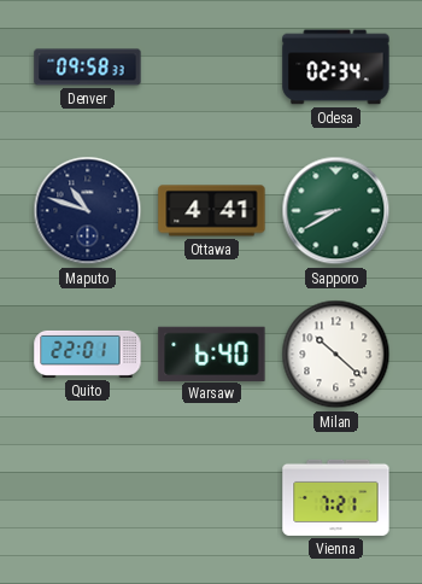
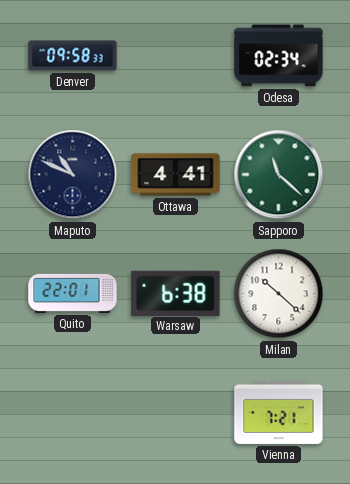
Maputo: 10:48 -> 10:49
Sapporo: 8:40 -> 11:22
Warsaw: 6:40 -> 6:38
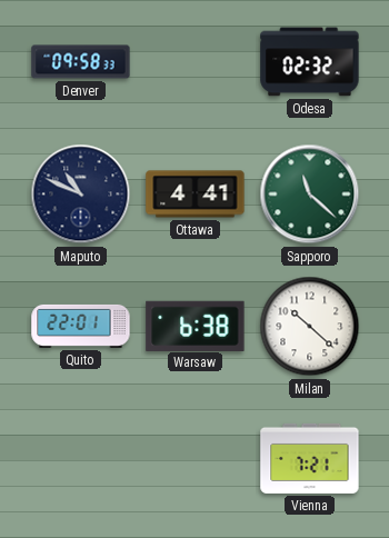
Odesa: 02:34 -> 02:32
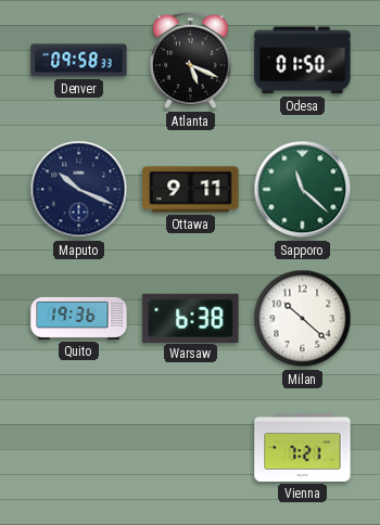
Atlanta: none -> 5:19
Odesa: 02:32 -> 01:50
Maputo: 10:49 -> 10:19
Ottawa: 4:41 -> 9:11
Quito: 22:01 -> 19:36
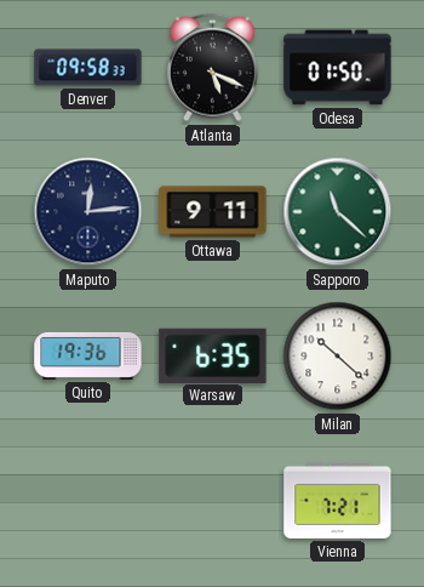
Maputo: 10:19 -> 12:14
Warsaw: 6:38 -> 6:35
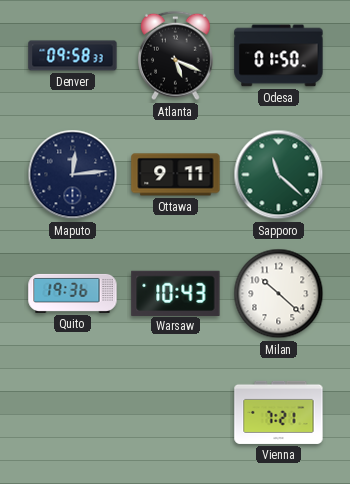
Warsaw: 6:35 -> 10:43
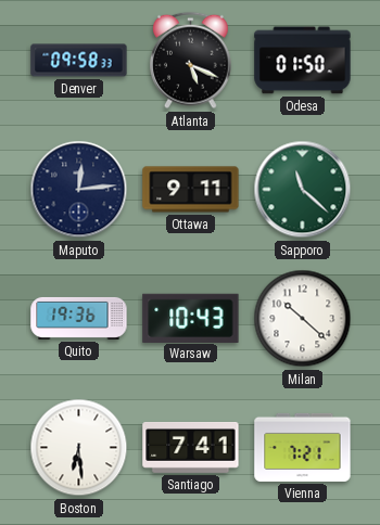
Boston: none -> 6:29
Santiago: none -> 7:41
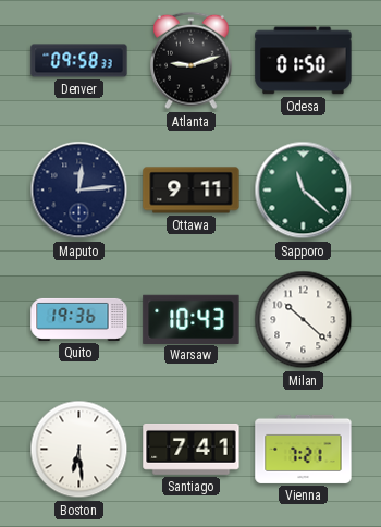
Atlanta: 5:19 -> 9:12
